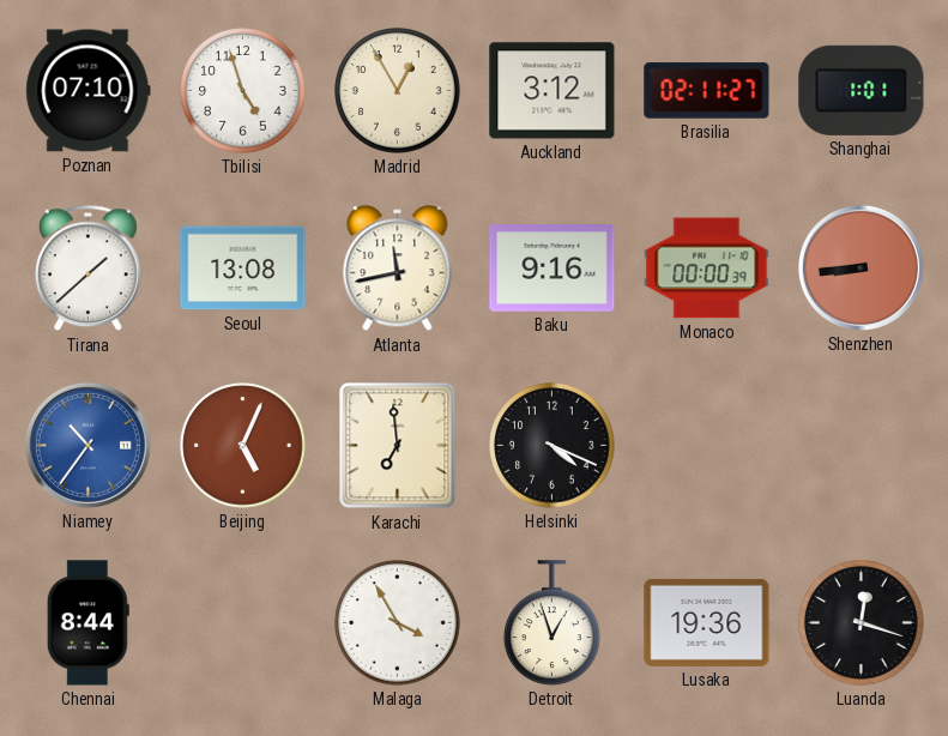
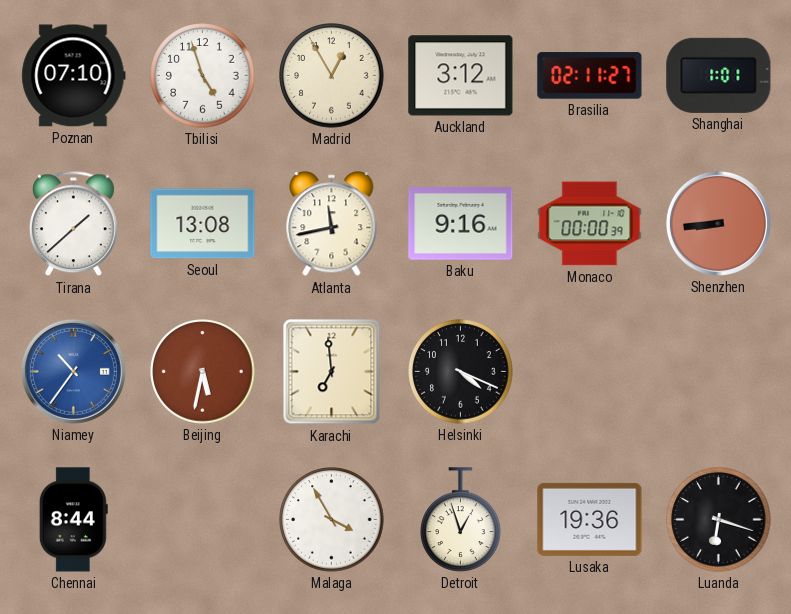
Beijing: 5:04 -> 5:32
Luanda: 12:18 -> 6:18
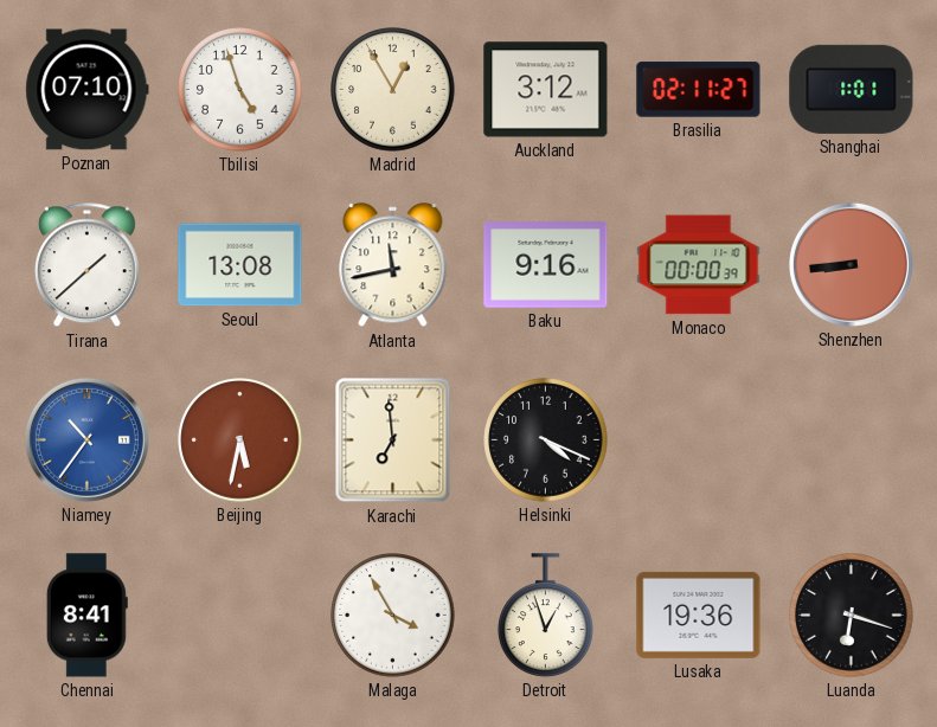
Chennai: 8:44 -> 8:41
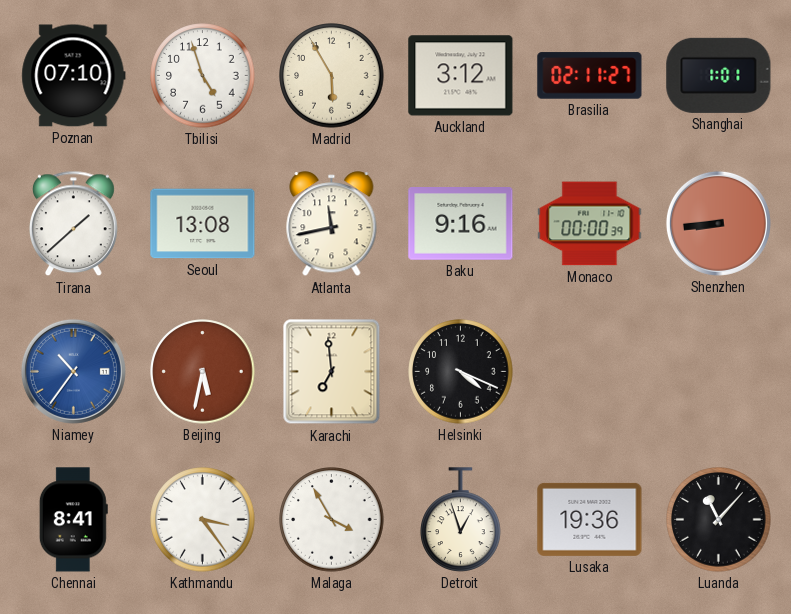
Madrid: 12:55 -> 5:55
Kathmandu: none -> 3:24
Luanda: 6:18 -> 11:07
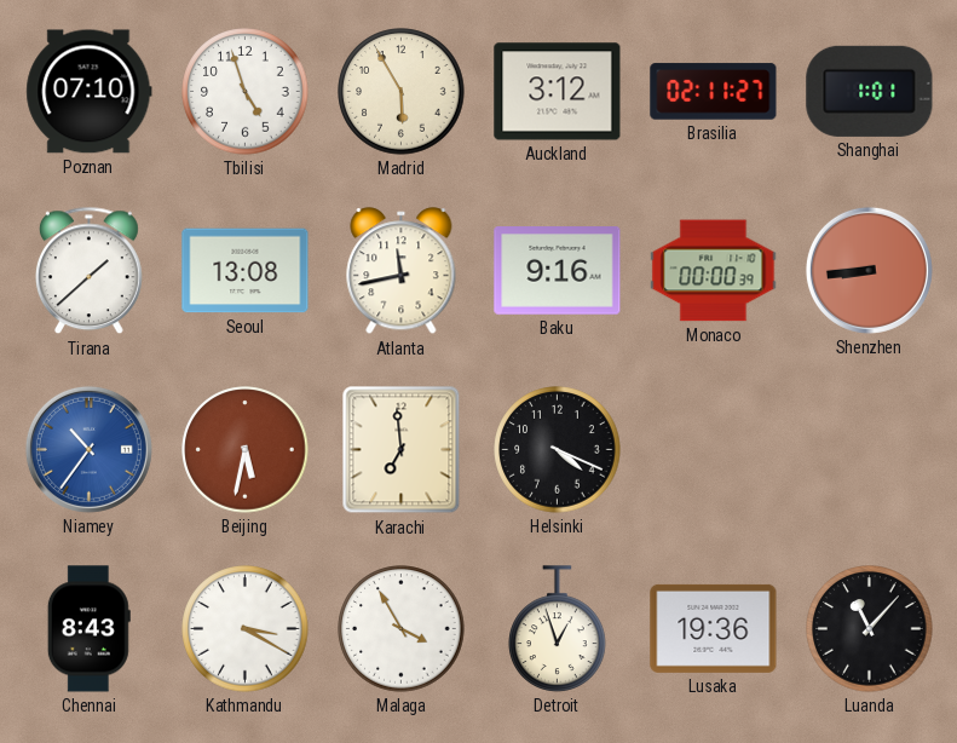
Chennai: 8:41 -> 8:43
Kathmandu: 3:24 -> 3:20
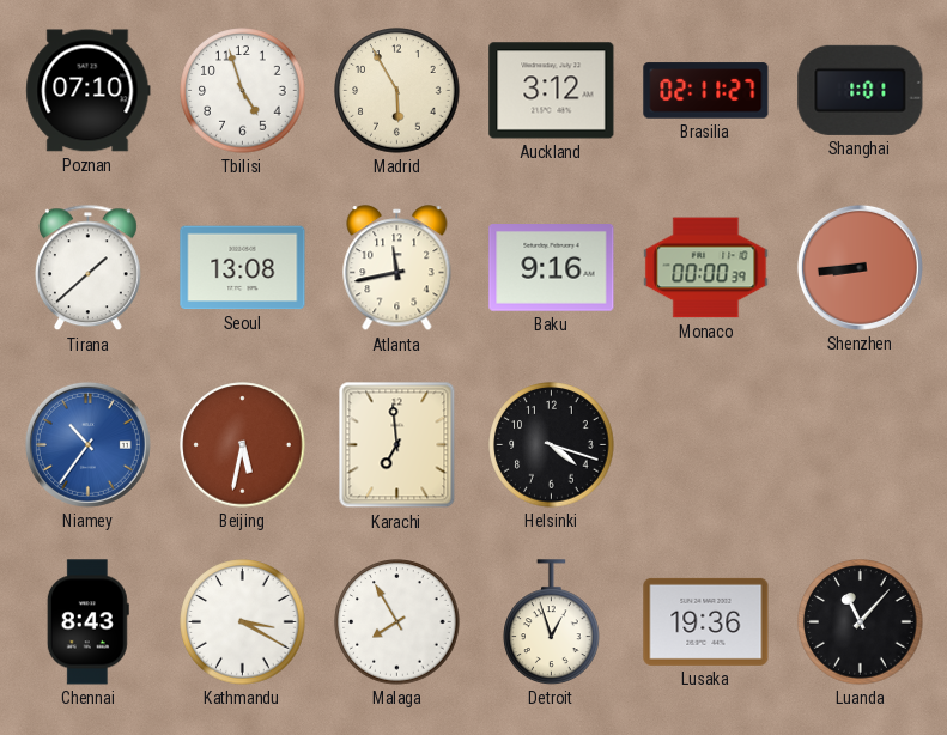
Helsinki: 4:19 -> 4:18
Malaga: 3:55 -> 7:55
